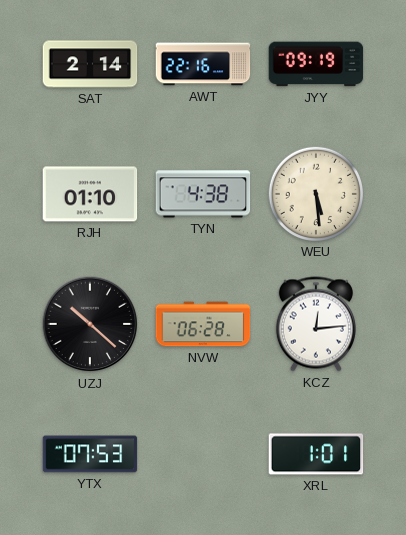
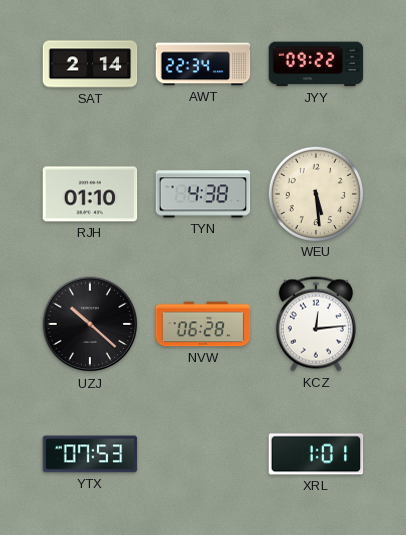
AWT: 22:16 -> 22:34
JYY: 09:19 -> 09:22
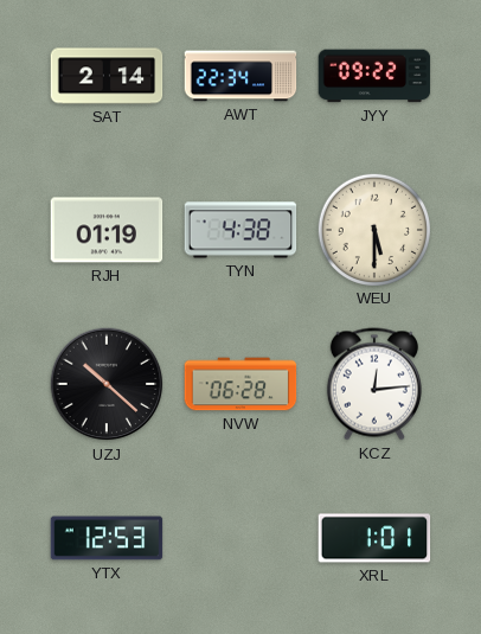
RJH: 01:10 -> 01:19
WEU: 5:29 -> 5:30
YTX: 07:53 -> 12:53
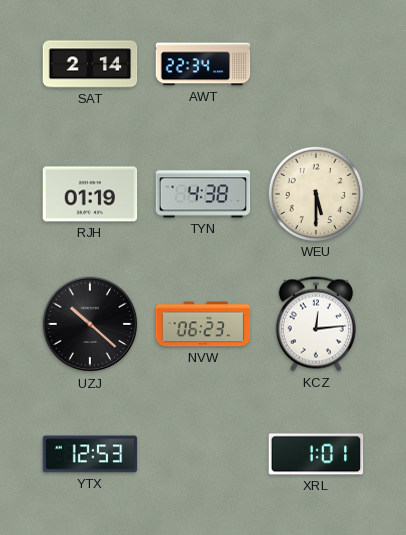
JYY: 09:22 -> none
NVW: 06:28 -> 06:23
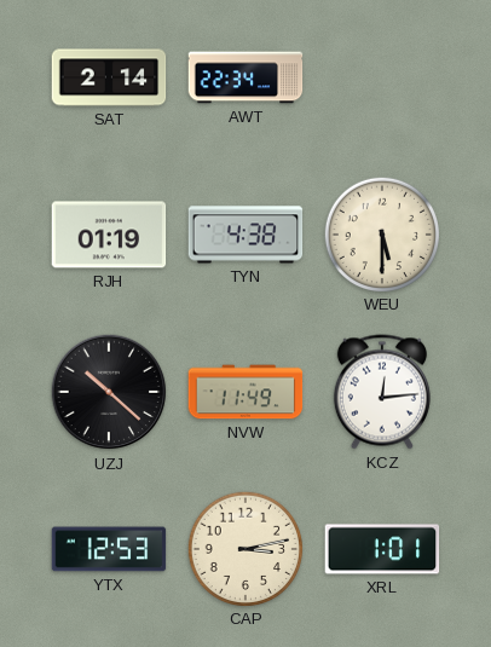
NVW: 06:23 -> 11:49
CAP: none -> 3:13
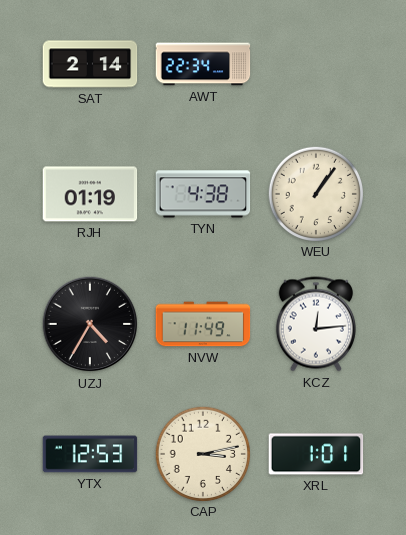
WEU: 5:30 -> 1:06
UZJ: 10:22 -> 4:35
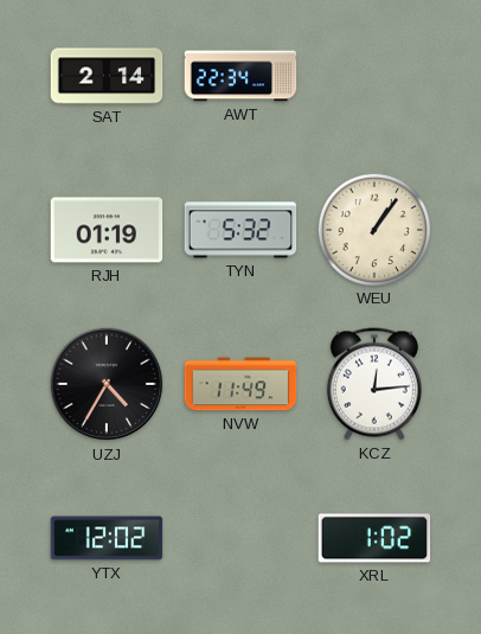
TYN: 4:38 -> 5:32
YTX: 12:53 -> 12:02
CAP: 3:13 -> none
XRL: 1:01 -> 1:02
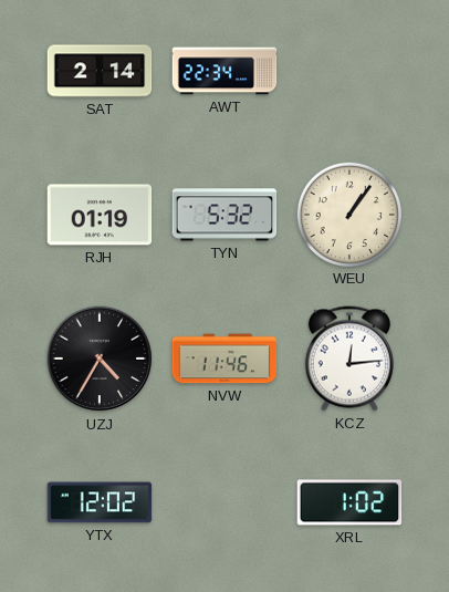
NVW: 11:49 -> 11:46
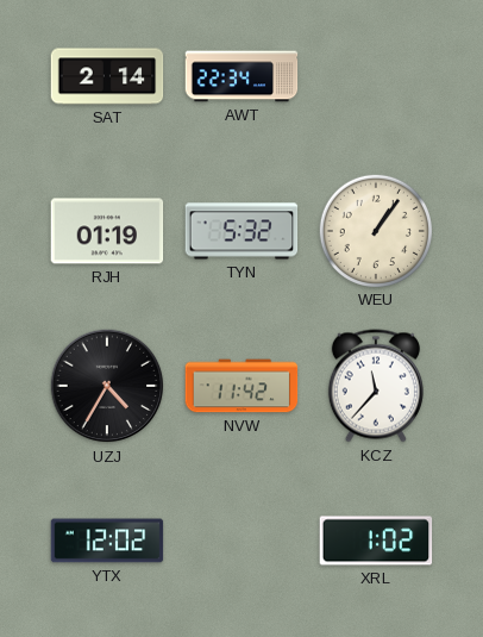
NVW: 11:46 -> 11:42
KCZ: 12:14 -> 11:37
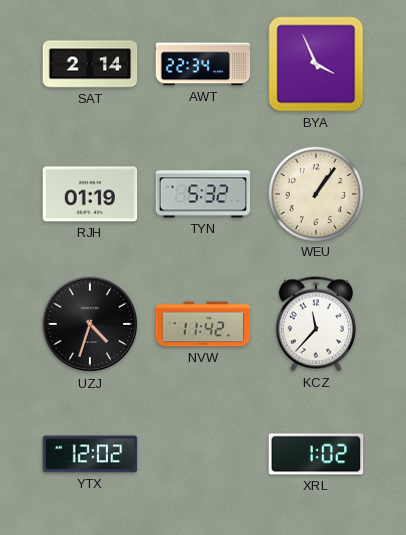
BYA: none -> 3:56
UZJ: 4:35 -> 4:33
